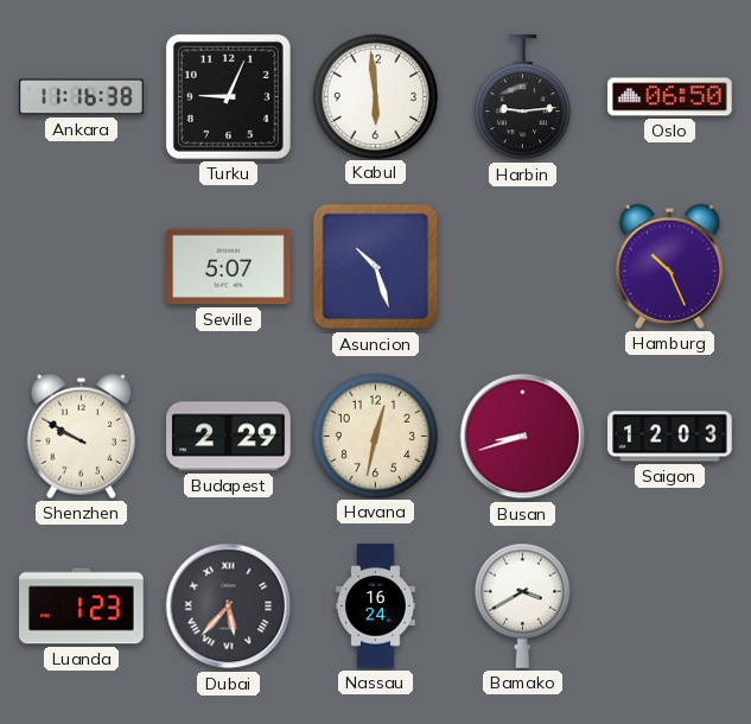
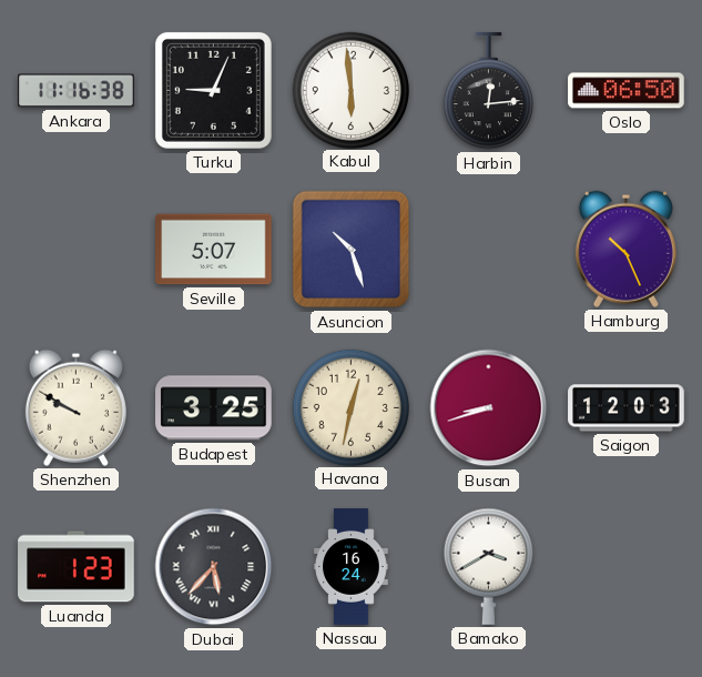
Harbin: 9:14 -> 12:14
Budapest: 2:29 -> 3:25
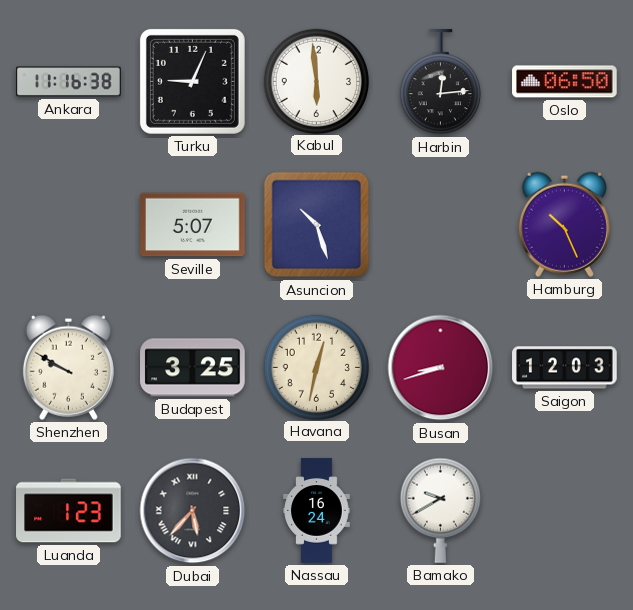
Bamako: 3:40 -> 9:40
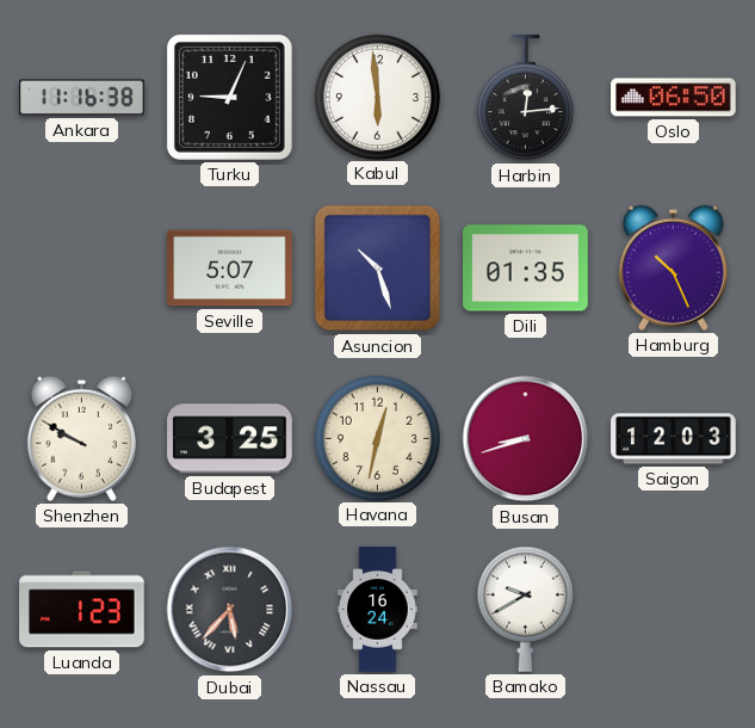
Dili: none -> 01:35
